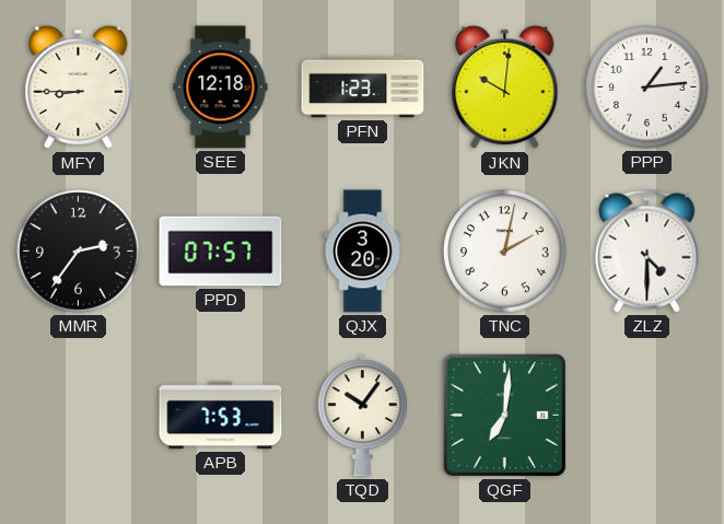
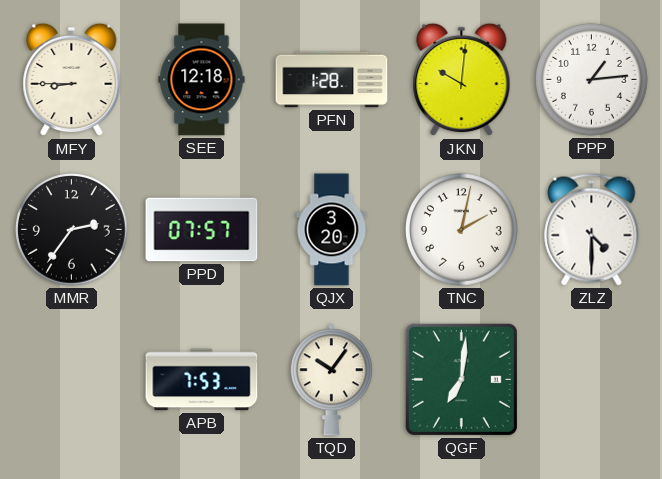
PFN: 1:23 -> 1:28
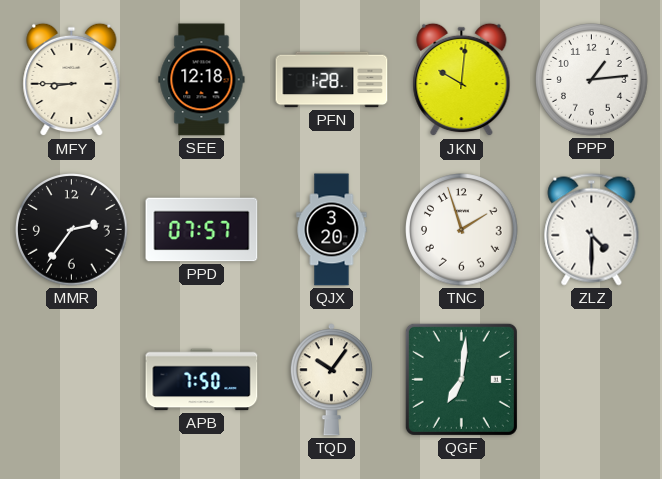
TNC: 2:02 -> 1:57
APB: 7:53 -> 7:50
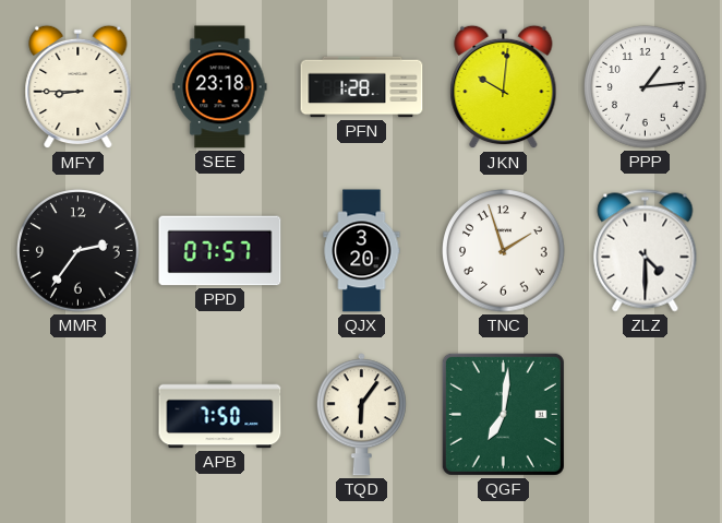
SEE: 12:18 -> 23:18
TQD: 10:06 -> 6:06
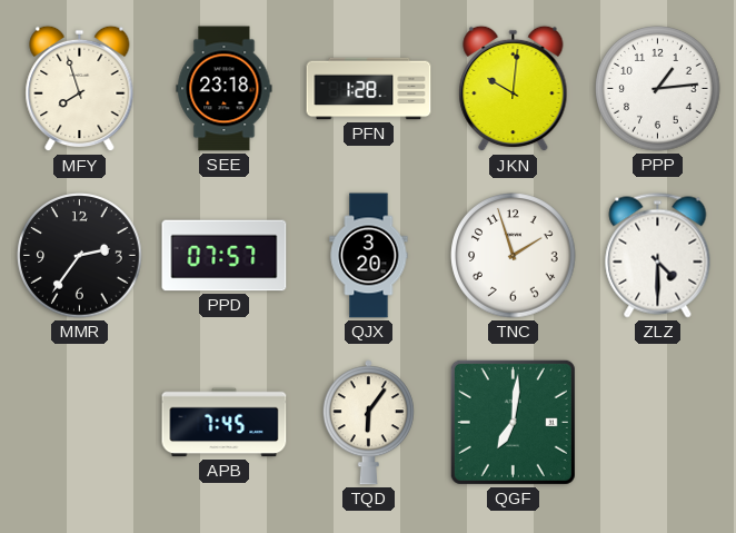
MFY: 8:45 -> 7:57
APB: 7:50 -> 7:45
